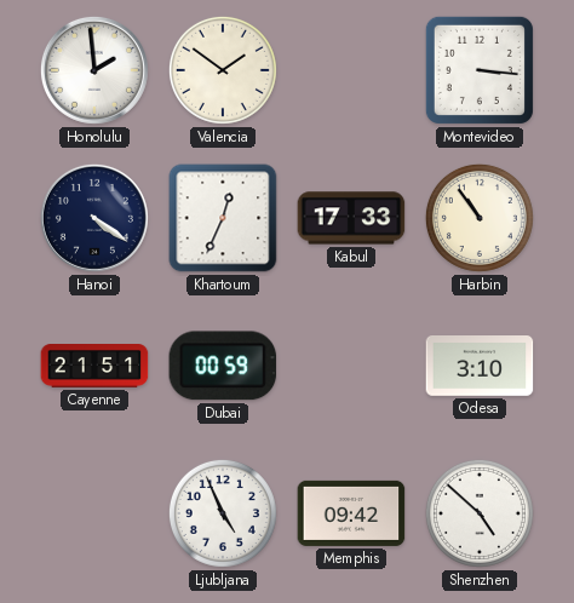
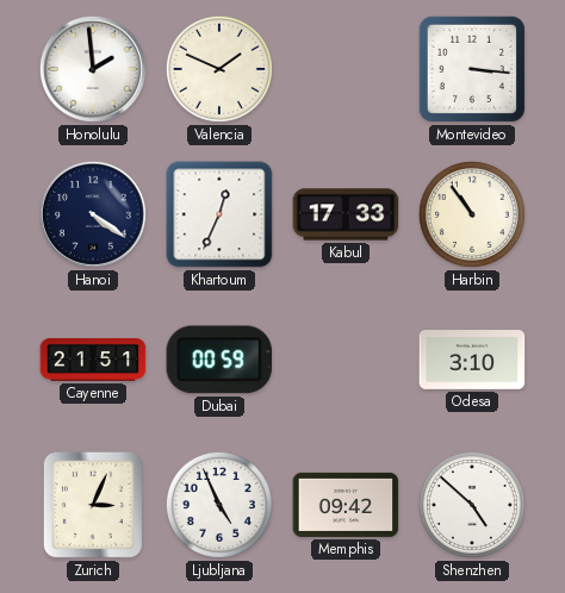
Valencia: 1:51 -> 1:49
Zurich: none -> 3:04
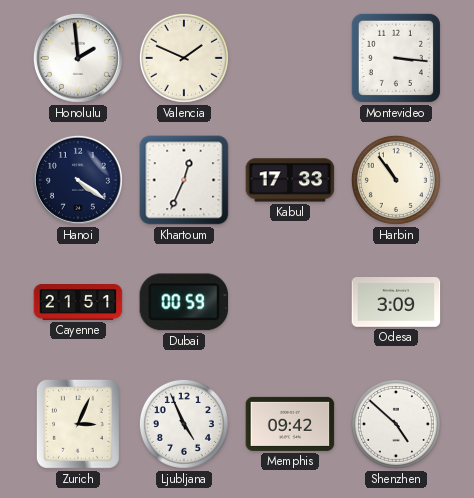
Odesa: 3:10 -> 3:09
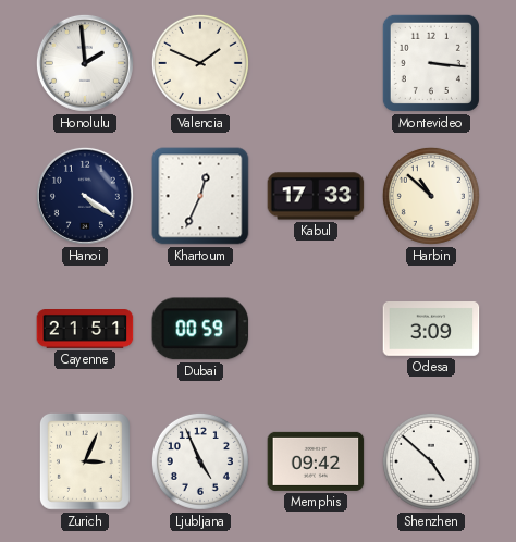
Harbin: 10:54 -> 10:52
